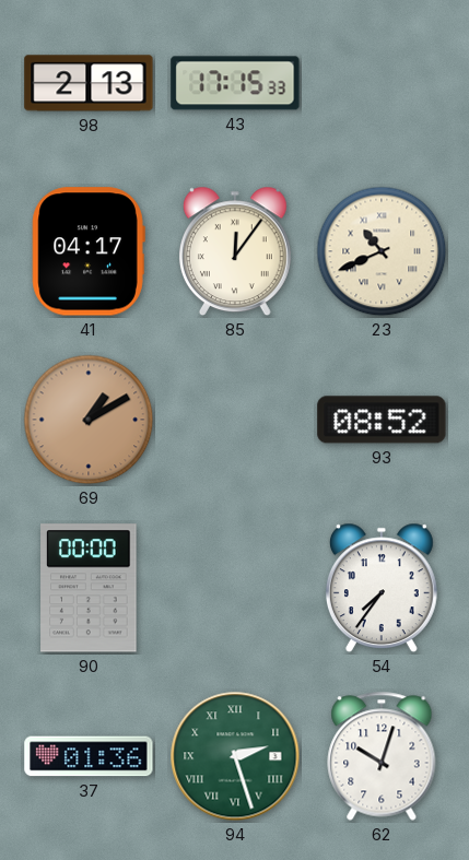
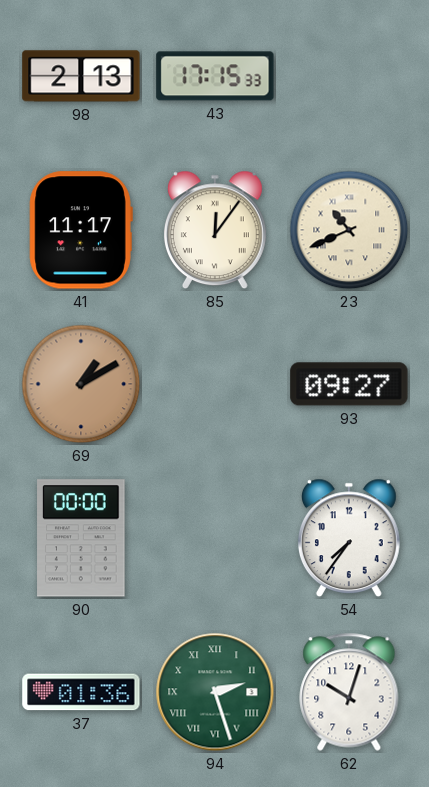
41: 04:17 -> 11:17
93: 08:52 -> 09:27
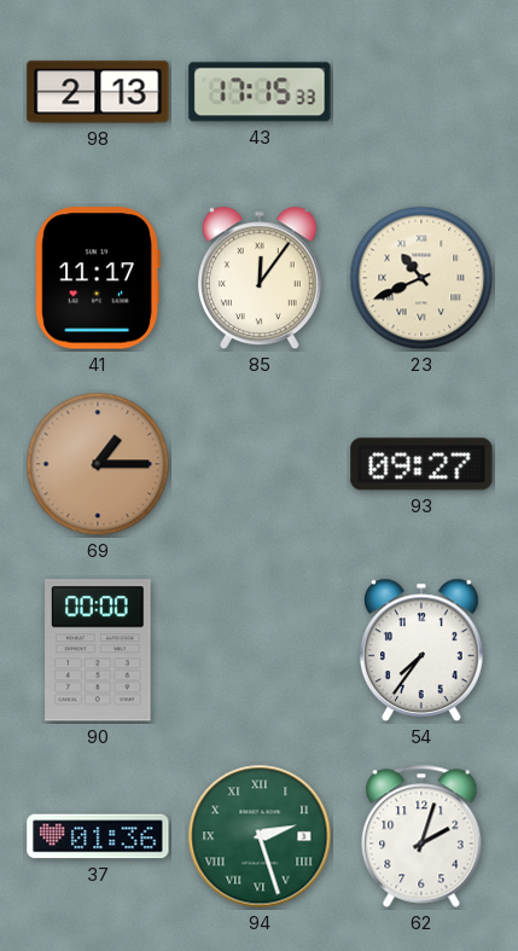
69: 1:10 -> 1:15
62: 10:03 -> 2:03
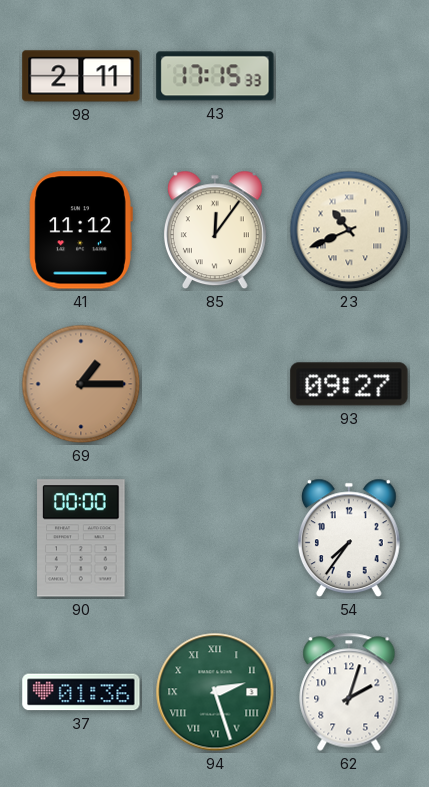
98: 2:13 -> 2:11
41: 11:17 -> 11:12
